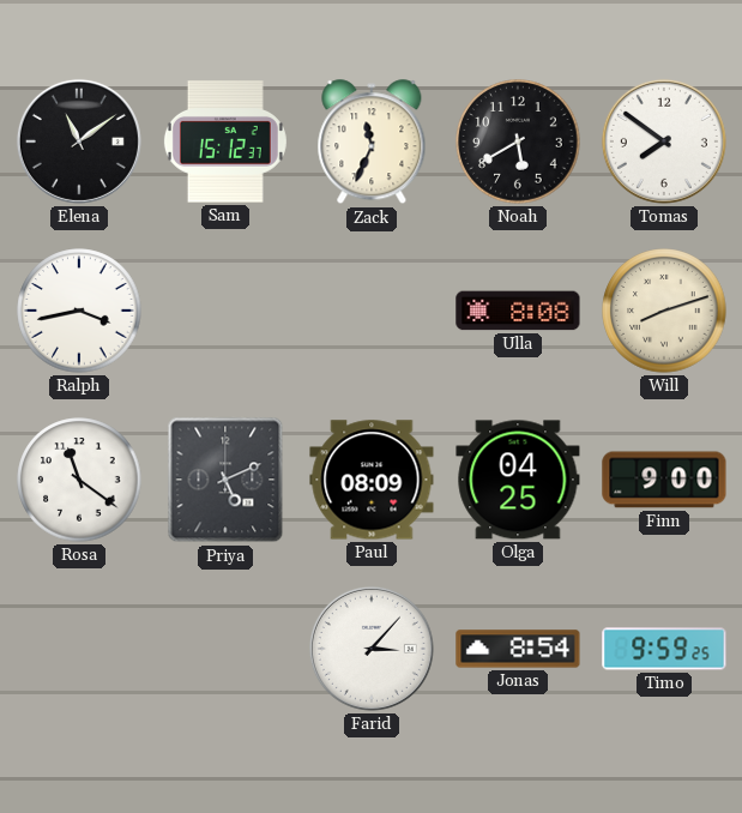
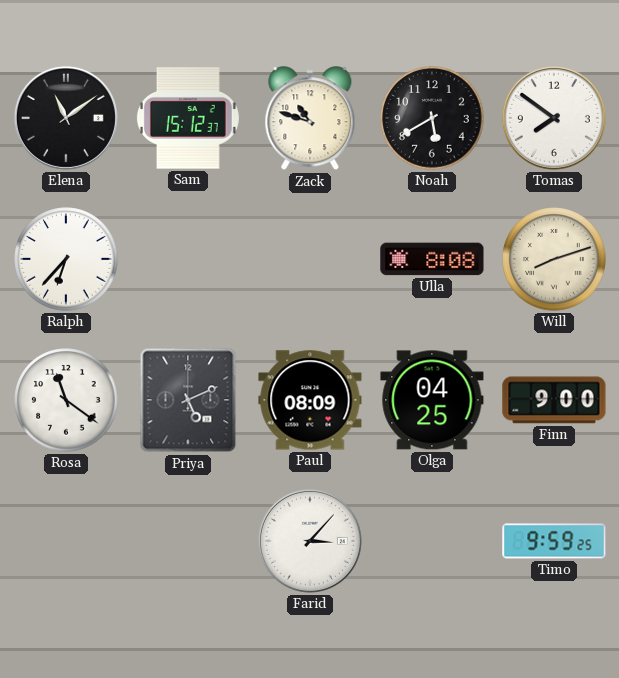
Zack: 11:34 -> 10:48
Ralph: 3:43 -> 6:37
Jonas: 8:54 -> none
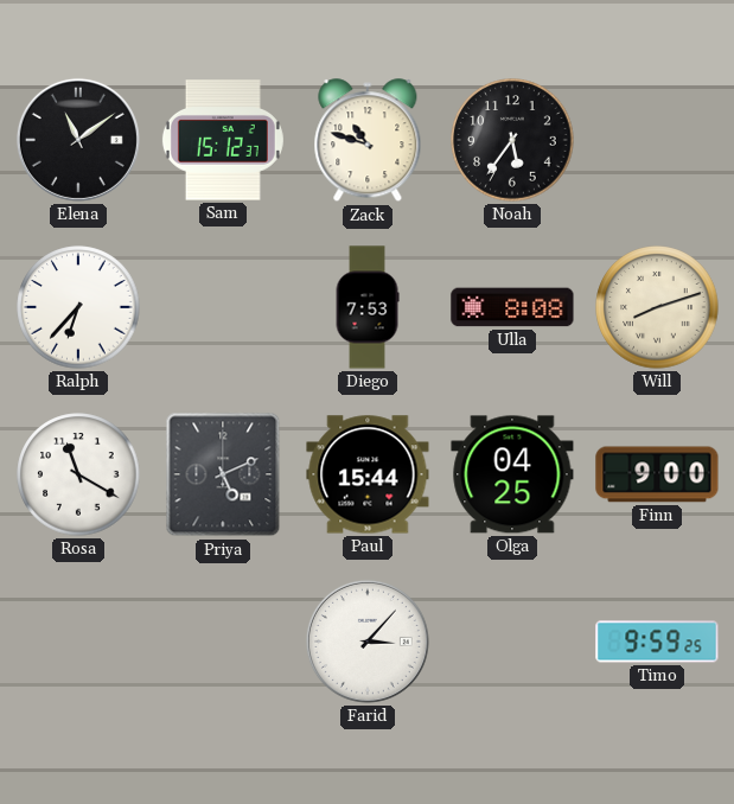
Noah: 5:40 -> 5:36
Tomas: 7:51 -> none
Diego: none -> 7:53
Rosa: 11:21 -> 11:20
Paul: 08:09 -> 15:44
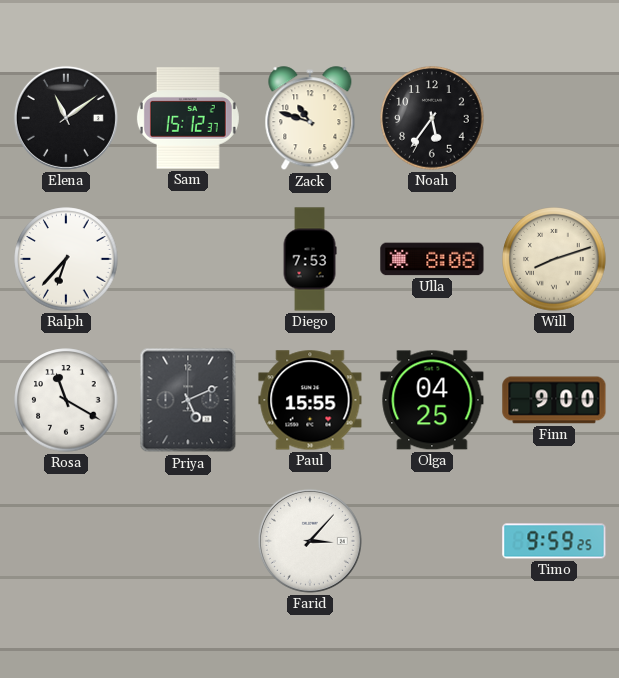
Paul: 15:44 -> 15:55
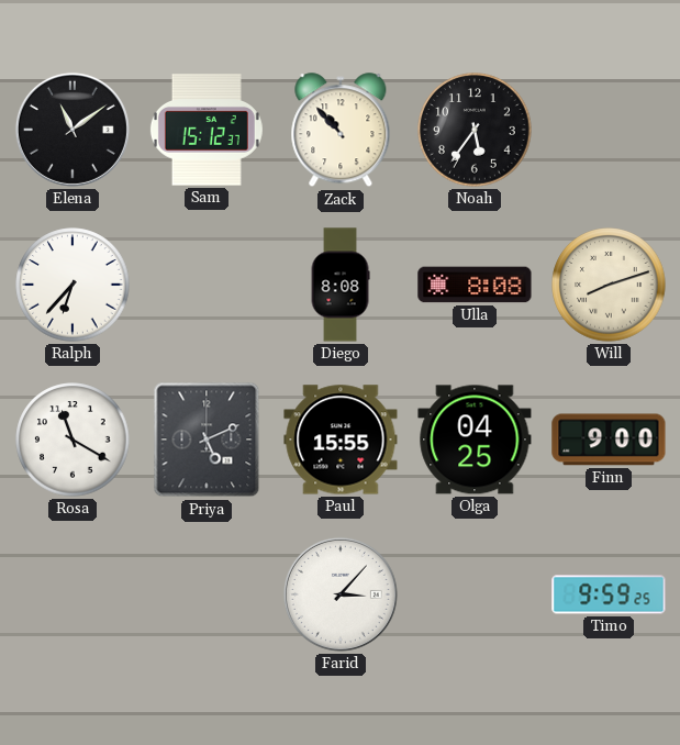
Zack: 10:48 -> 10:53
Diego: 7:53 -> 8:08
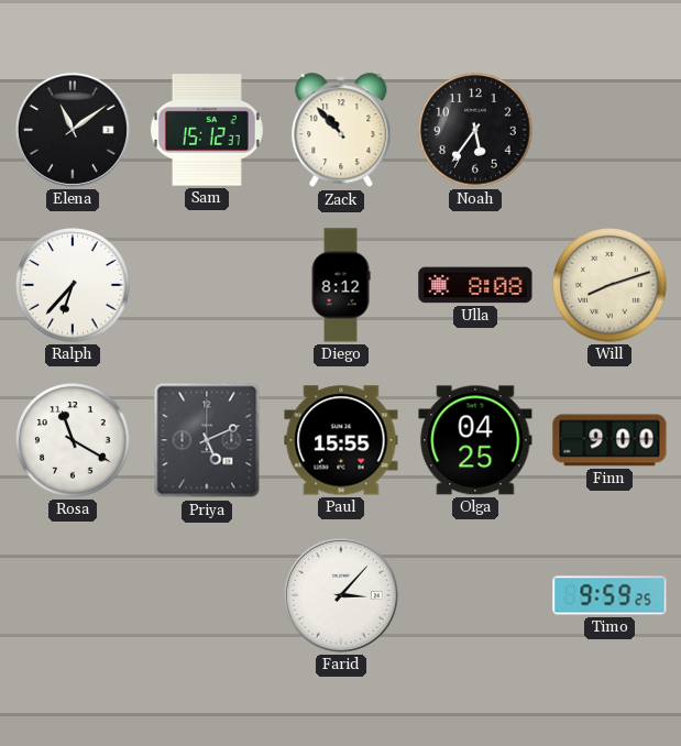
Diego: 8:08 -> 8:12
